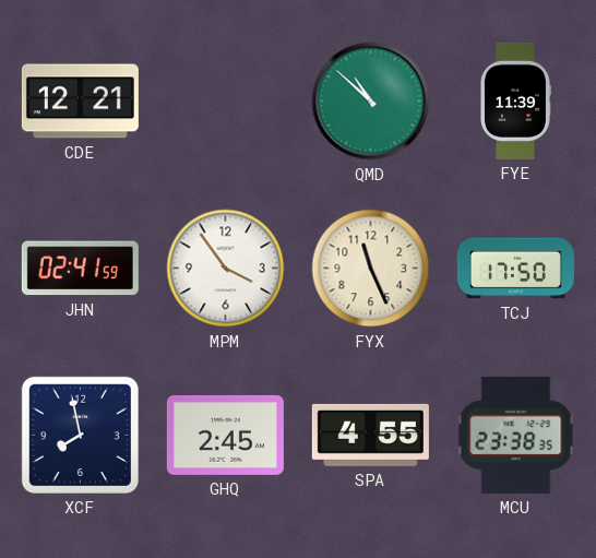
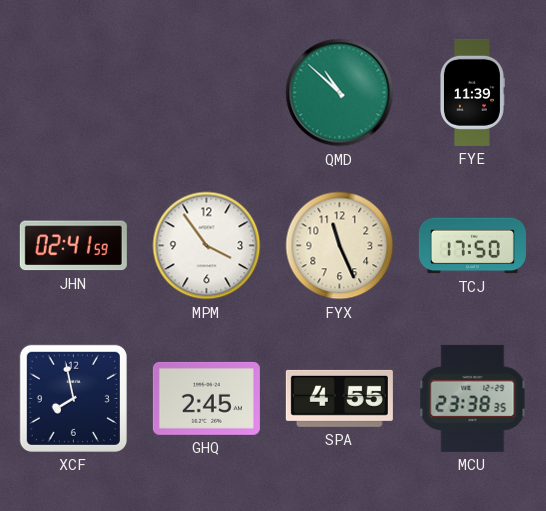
CDE: 12:21 -> none
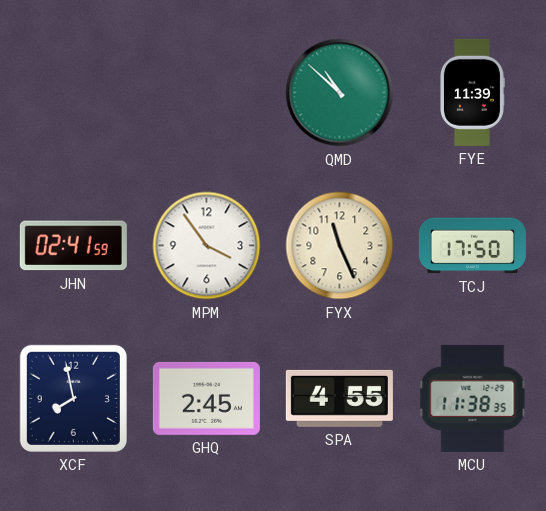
MCU: 23:38 -> 11:38
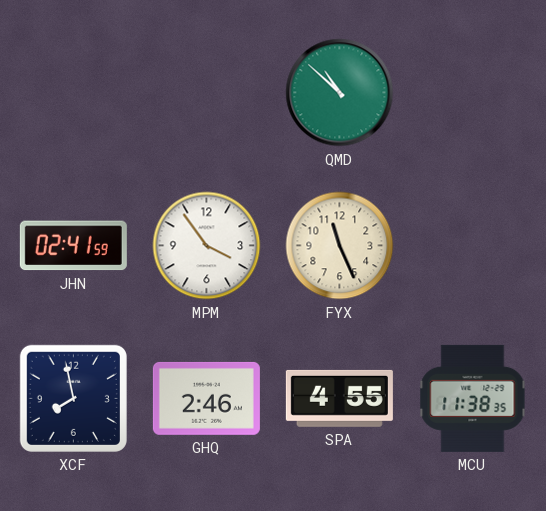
FYE: 11:39 -> none
TCJ: 17:50 -> none
GHQ: 2:45 -> 2:46
